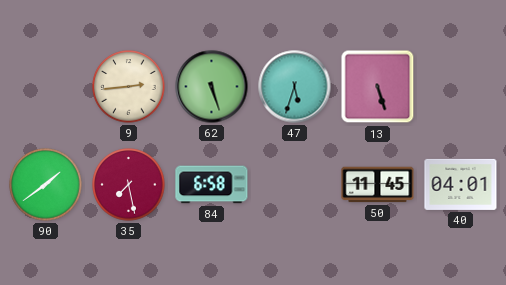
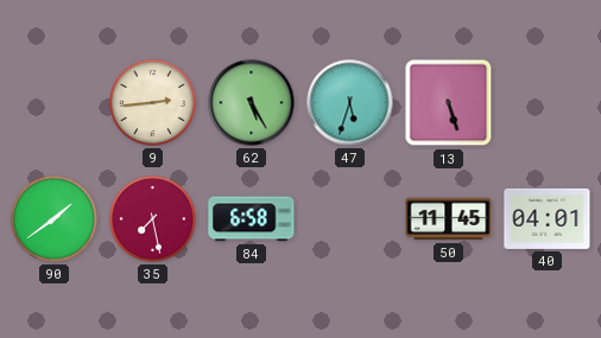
62: 5:27 -> 5:25
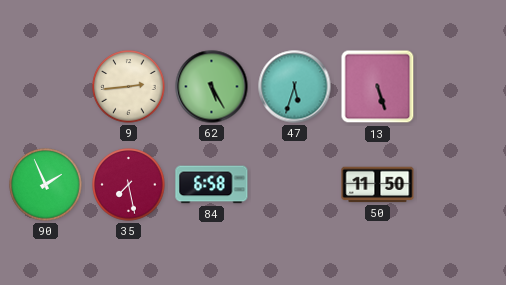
90: 1:39 -> 1:56
50: 11:45 -> 11:50
40: 04:01 -> none
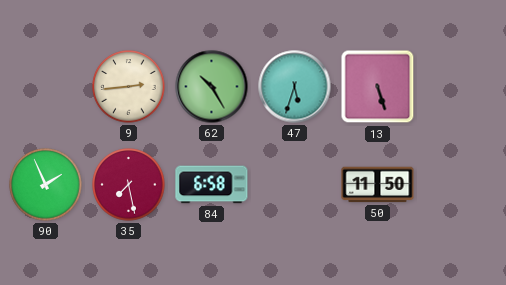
62: 5:25 -> 10:25
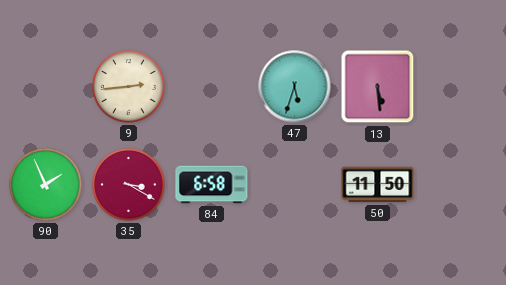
62: 10:25 -> none
13: 5:27 -> 5:29
35: 7:28 -> 3:20
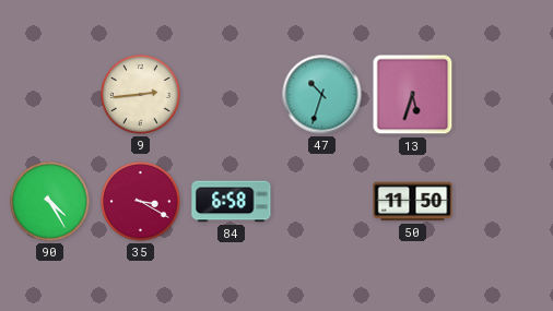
47: 5:33 -> 10:33
13: 5:29 -> 5:33
90: 1:56 -> 4:25
